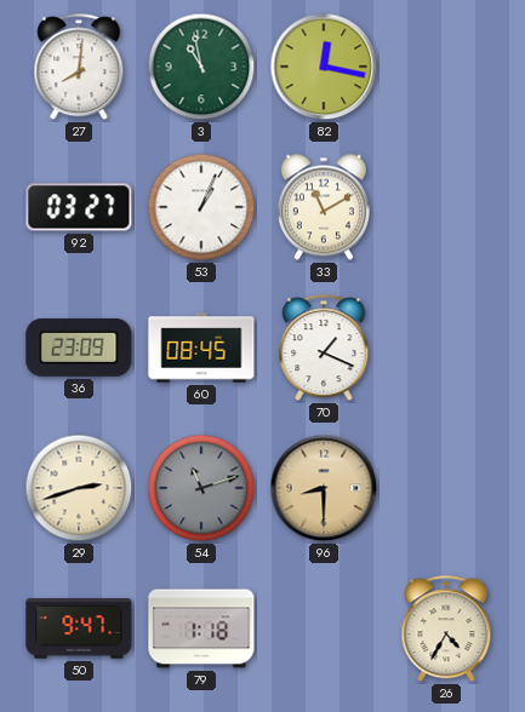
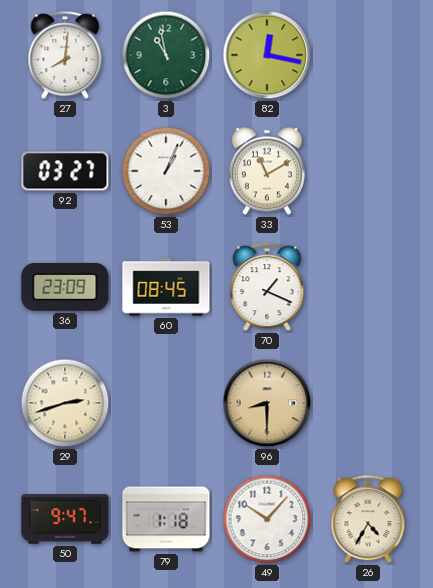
54: 11:12 -> none
49: none -> 10:07
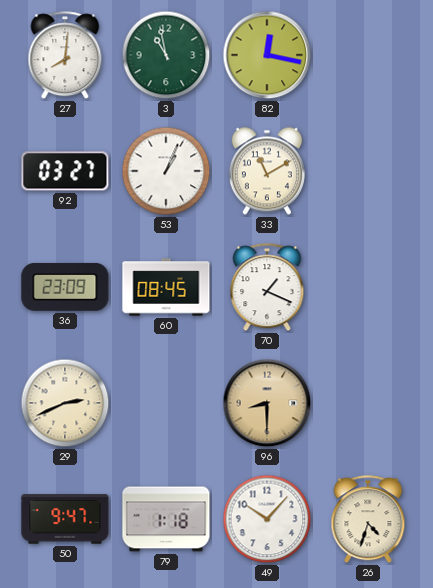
29: 2:42 -> 2:41
26: 4:35 -> 4:33
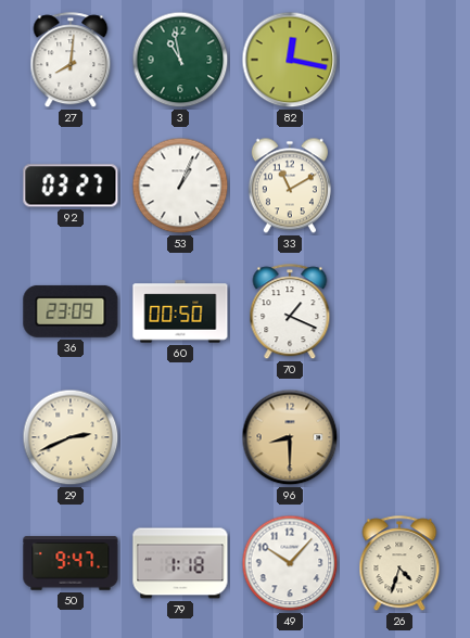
60: 08:45 -> 00:50
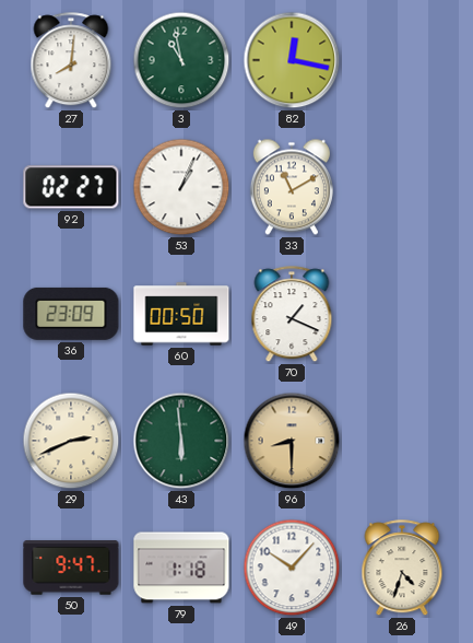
92: 03:27 -> 02:27
43: none -> 5:59
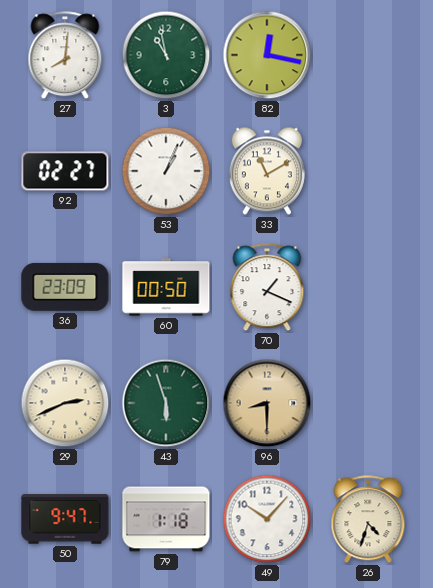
43: 5:59 -> 5:57
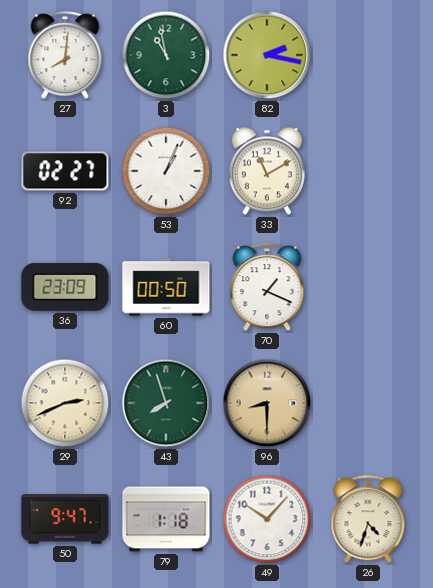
82: 12:17 -> 2:17
43: 5:57 -> 7:57
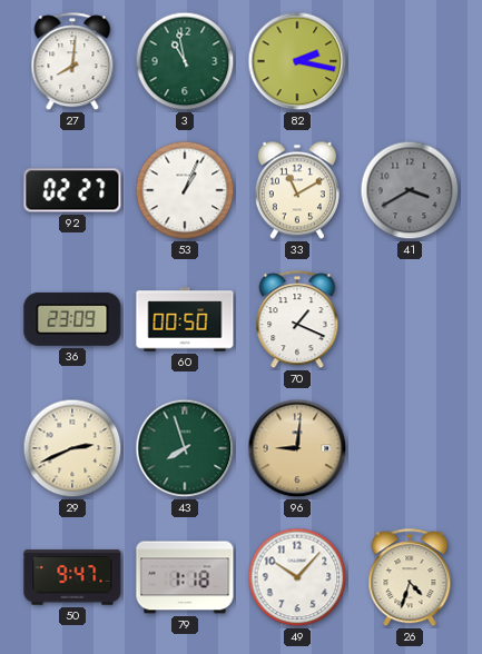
41: none -> 3:40
96: 8:30 -> 9:01
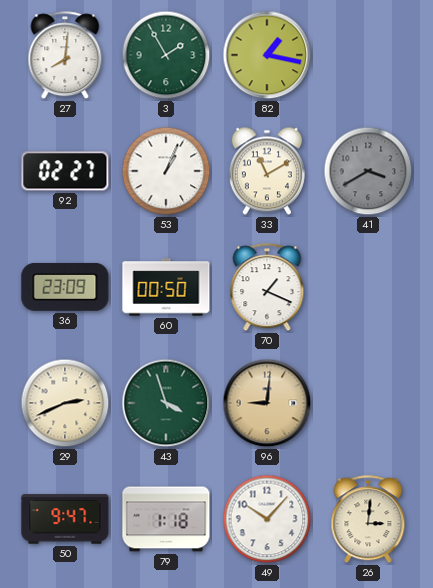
3: 10:58 -> 1:55
82: 2:17 -> 1:17
43: 7:57 -> 3:57
26: 4:33 -> 3:01
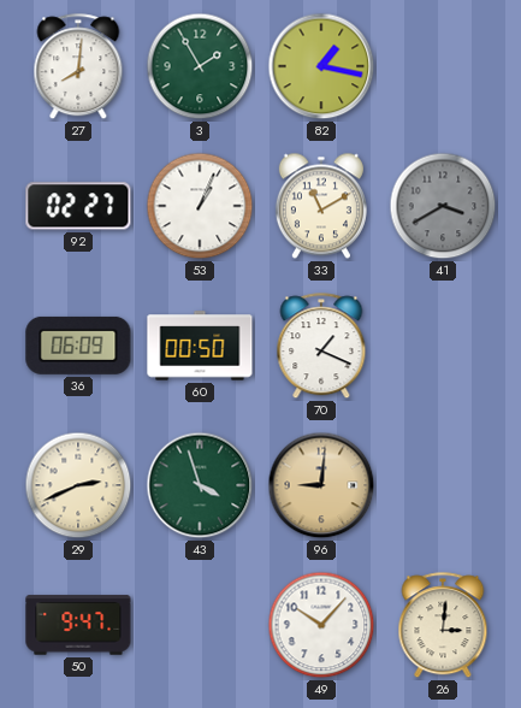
36: 23:09 -> 06:09
79: 1:18 -> none
